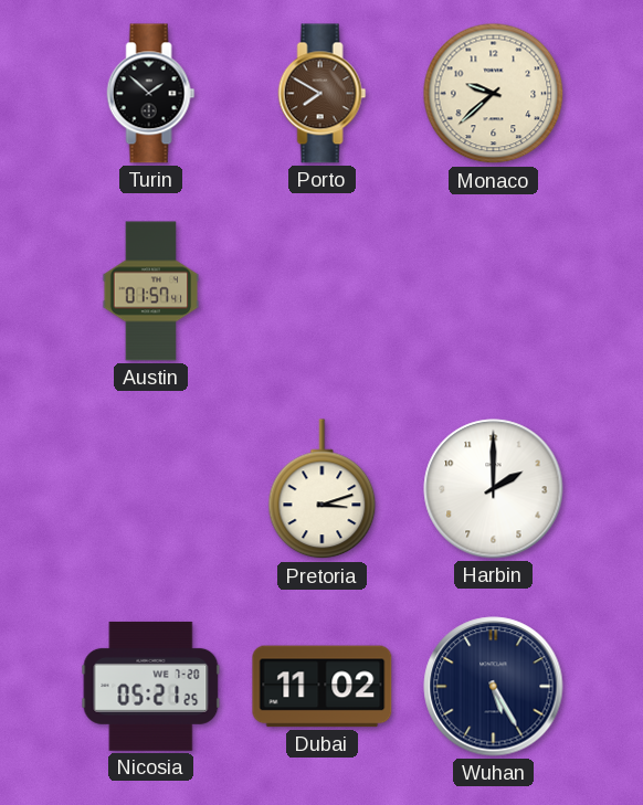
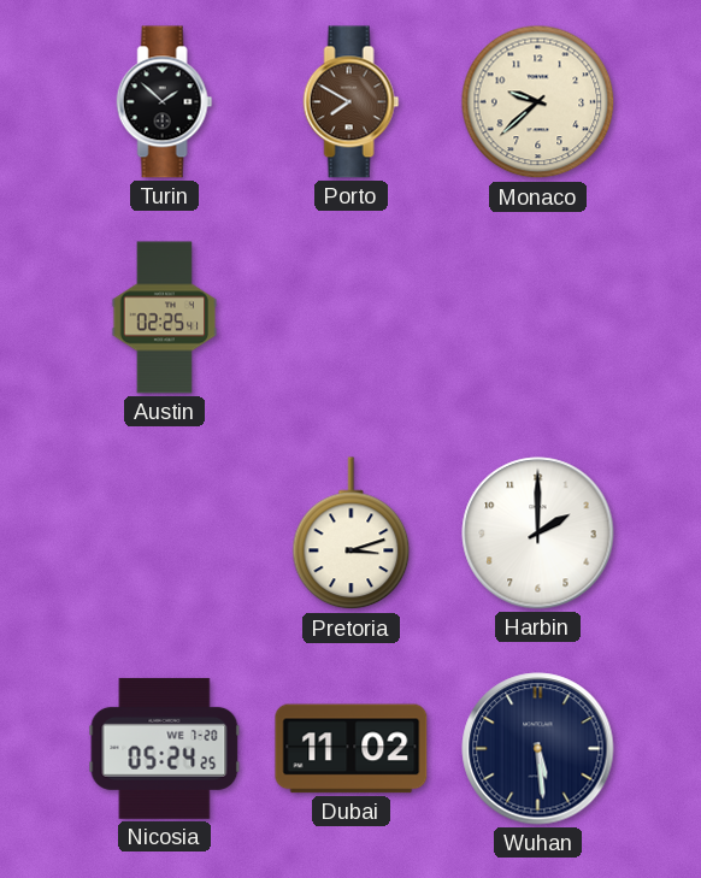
Austin: 01:57 -> 02:25
Nicosia: 05:21 -> 05:24
Wuhan: 5:25 -> 5:29
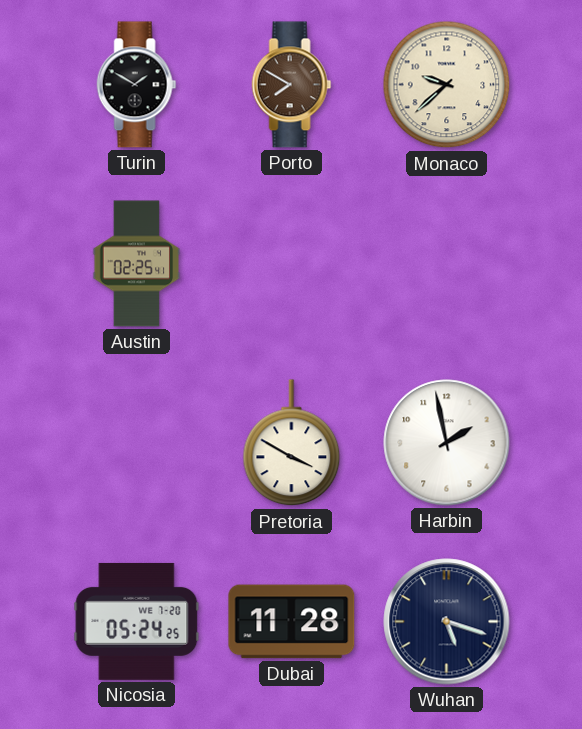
Turin: 1:52 -> 1:50
Pretoria: 3:12 -> 3:50
Harbin: 2:00 -> 1:58
Dubai: 11:02 -> 11:28
Wuhan: 5:29 -> 5:18
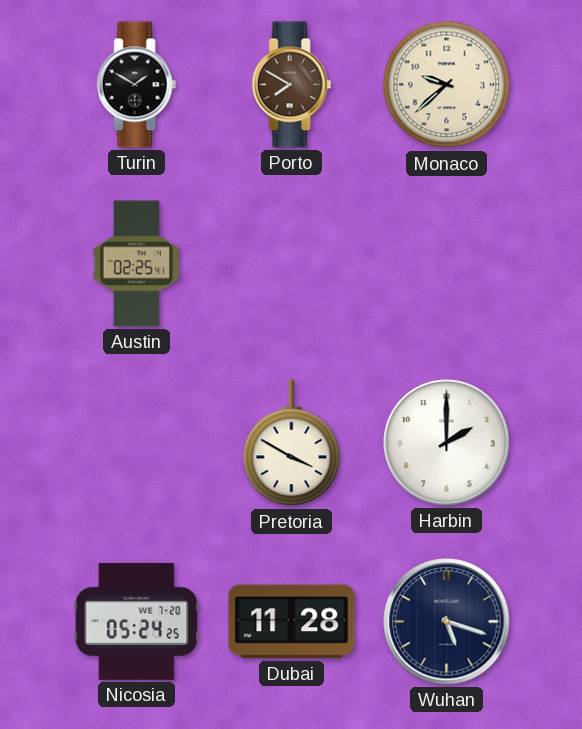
Harbin: 1:58 -> 2:00
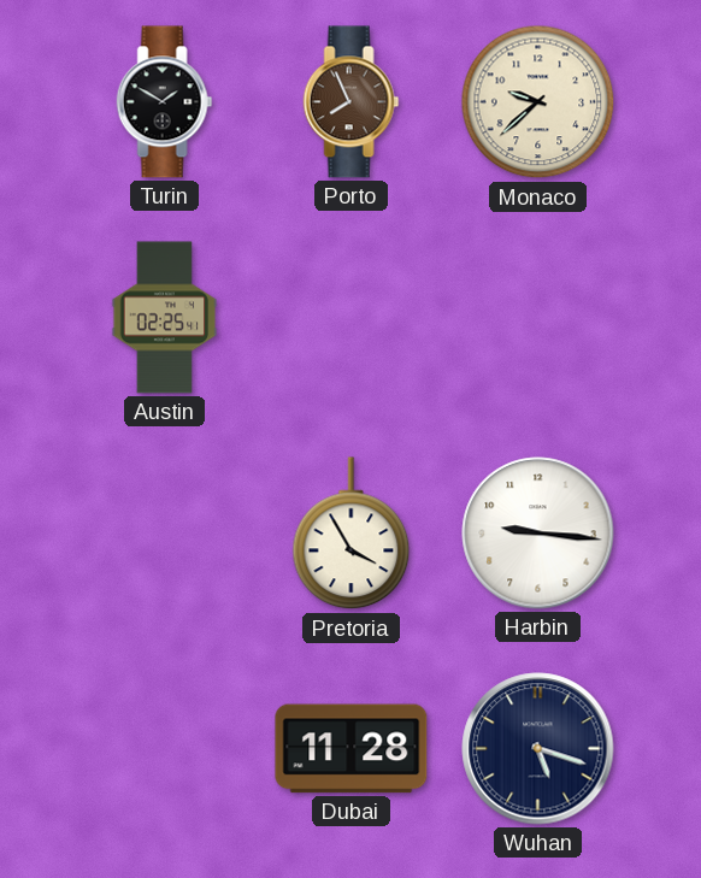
Porto: 7:50 -> 7:56
Pretoria: 3:50 -> 3:55
Harbin: 2:00 -> 9:16
Nicosia: 05:24 -> none
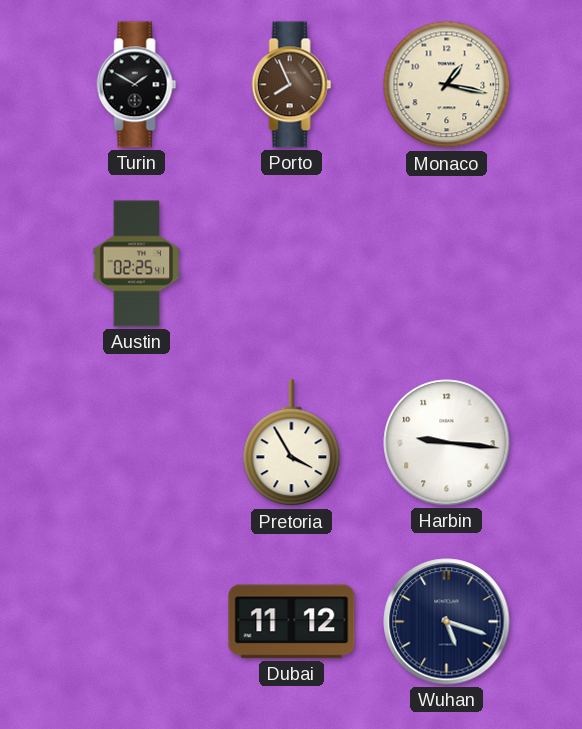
Monaco: 9:38 -> 1:17
Dubai: 11:28 -> 11:12
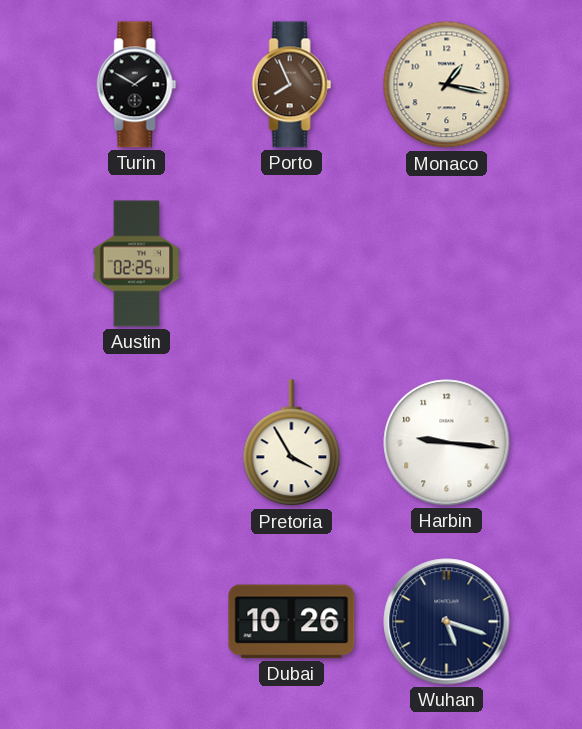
Dubai: 11:12 -> 10:26
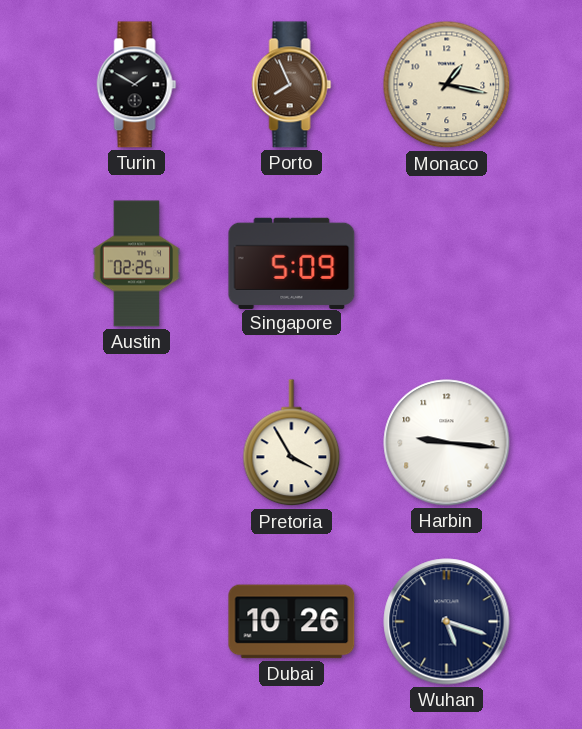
Singapore: none -> 5:09
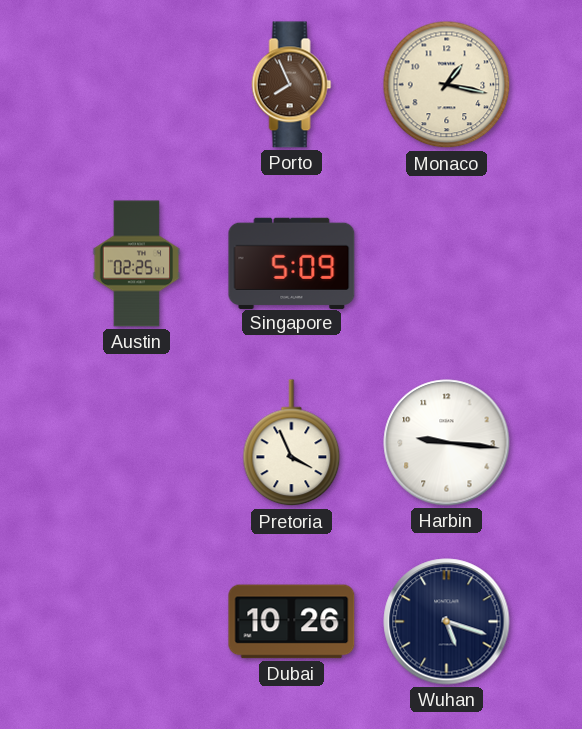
Turin: 1:50 -> none
Pretoria: 3:55 -> 3:56
